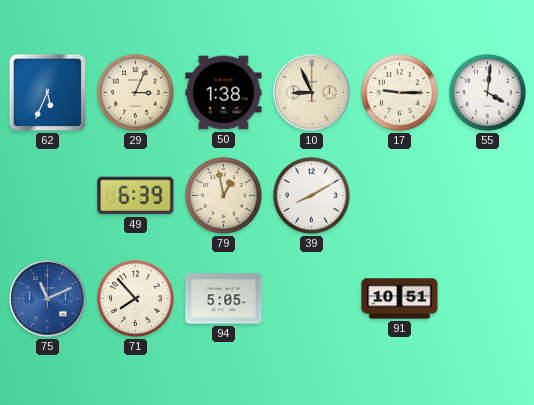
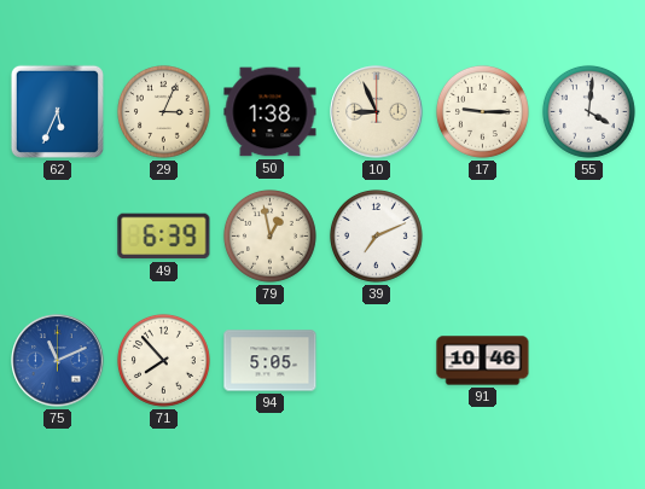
39: 8:10 -> 7:11
91: 10:51 -> 10:46
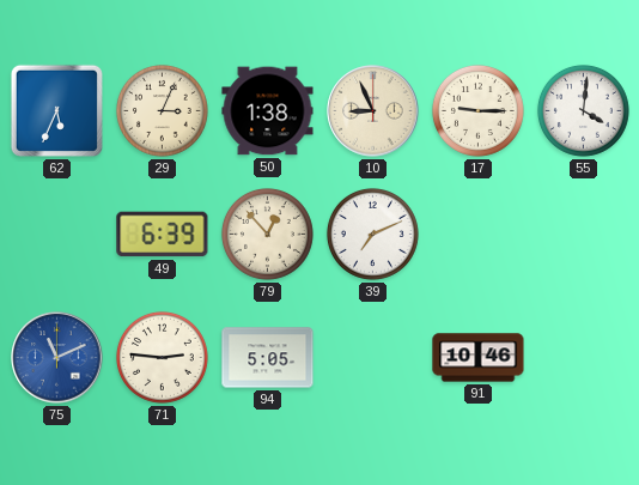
79: 12:58 -> 12:53
71: 7:53 -> 2:46
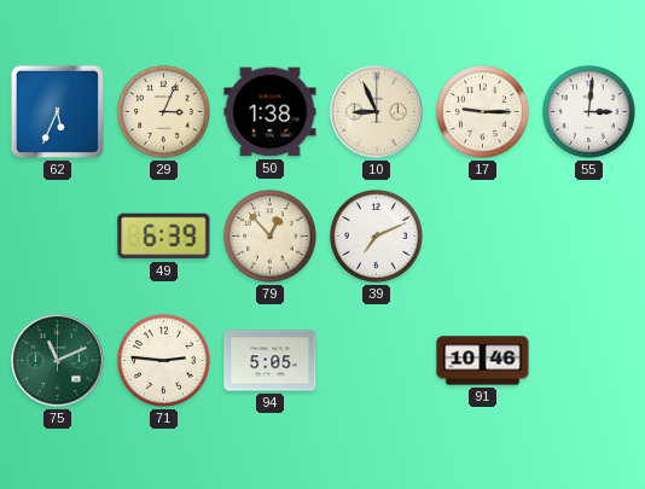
55: 4:01 -> 3:01
75 dial: blue -> green
